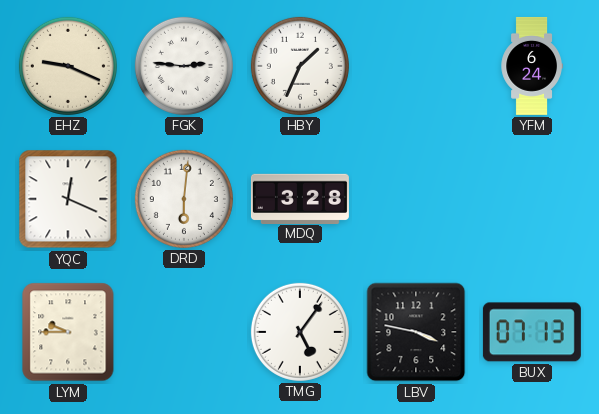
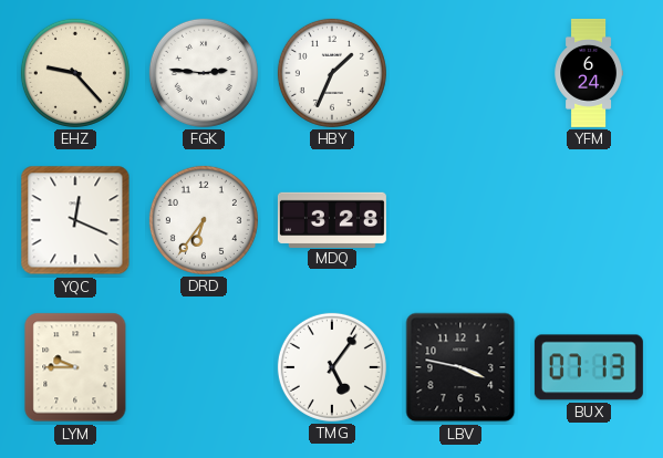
EHZ: 9:19 -> 9:23
DRD: 6:01 -> 6:36
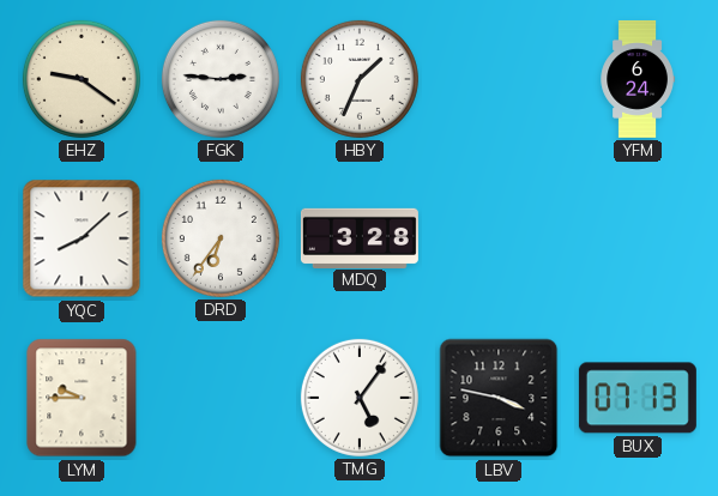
EHZ: 9:23 -> 9:21
YQC: 12:19 -> 8:08
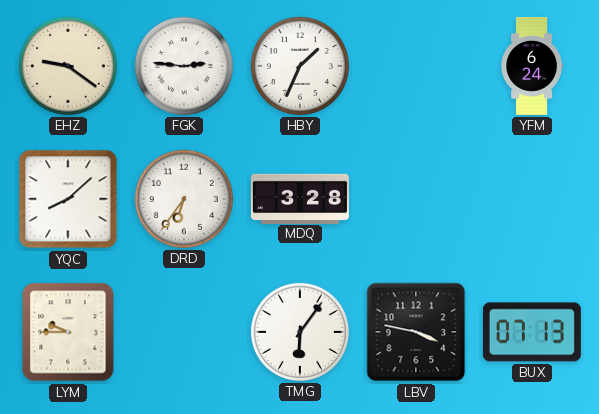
TMG: 5:06 -> 6:06
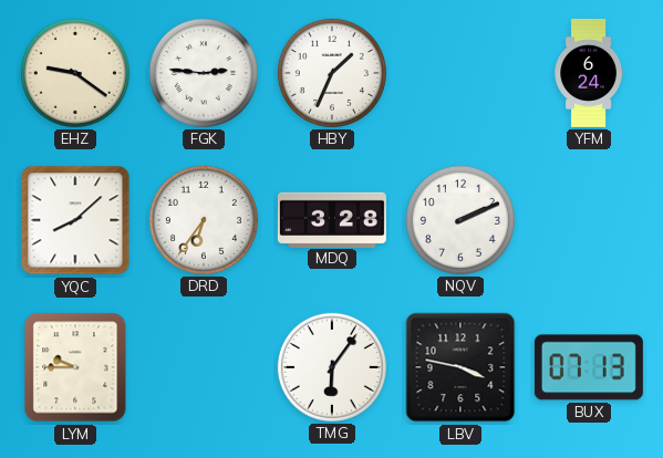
NQV: none -> 2:11
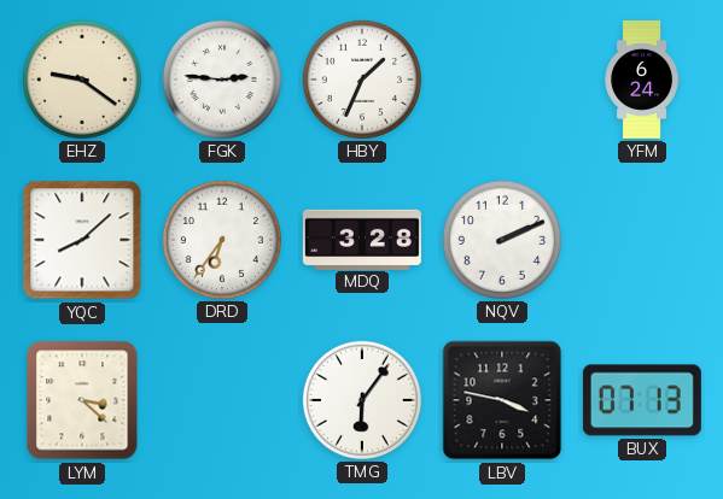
LYM: 9:45 -> 3:22
